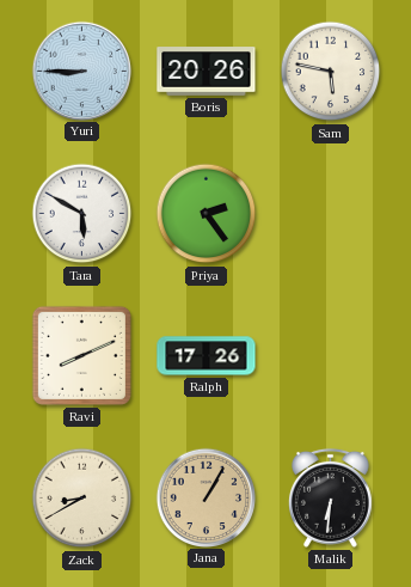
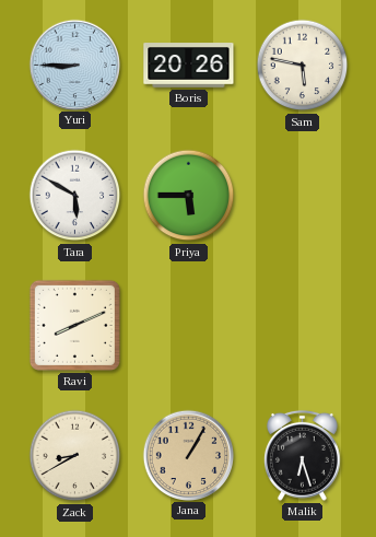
Priya: 2:24 -> 5:45
Ralph: 17:26 -> none
Malik: 6:31 -> 6:27
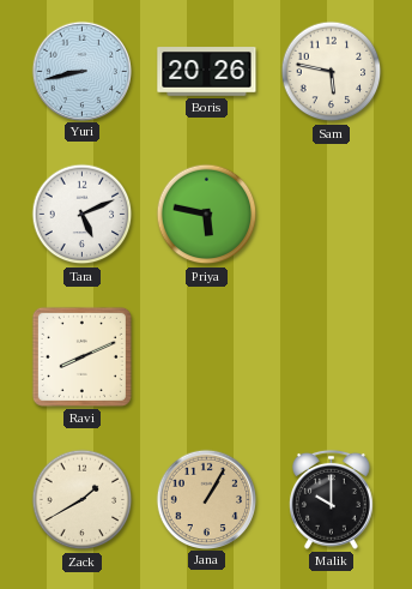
Yuri: 8:45 -> 8:43
Tara: 5:50 -> 5:11
Priya: 5:45 -> 5:47
Zack: 8:40 -> 1:40
Malik: 6:27 -> 10:00
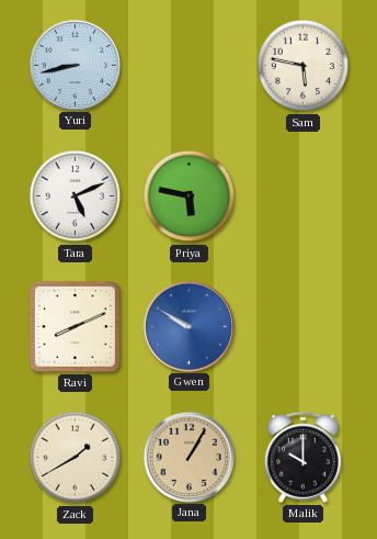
Boris: 20:26 -> none
Gwen: none -> 9:50
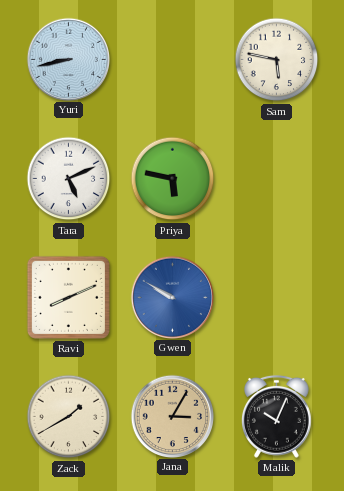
Jana: 1:05 -> 3:05
Malik: 10:00 -> 10:04
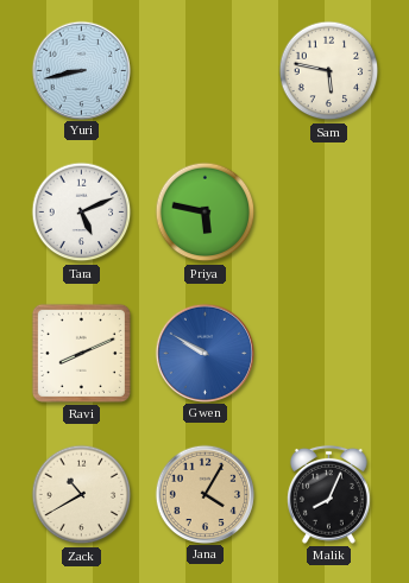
Zack: 1:40 -> 10:40
Jana: 3:05 -> 4:05
Malik: 10:04 -> 8:04
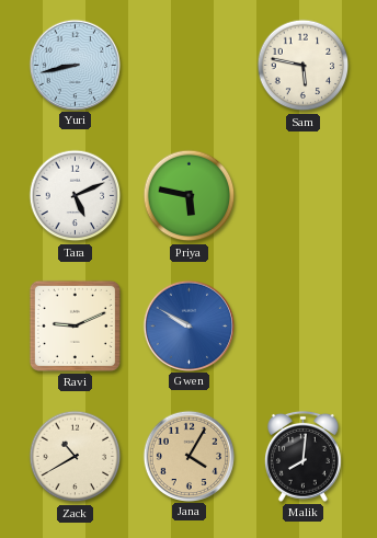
Ravi: 8:11 -> 9:11
Malik: 8:04 -> 8:01
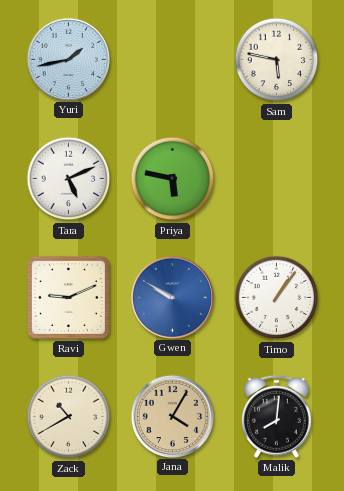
Yuri: 8:43 -> 1:43
Timo: none -> 1:06
